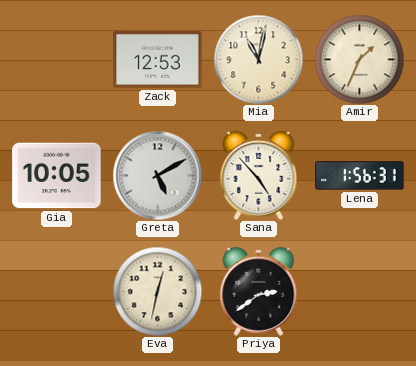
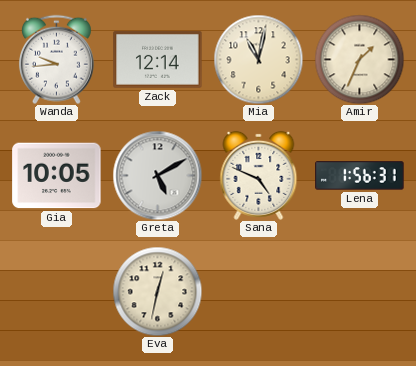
Wanda: none -> 9:44
Zack: 12:53 -> 12:14
Sana: 4:53 -> 4:49
Priya: 2:39 -> none
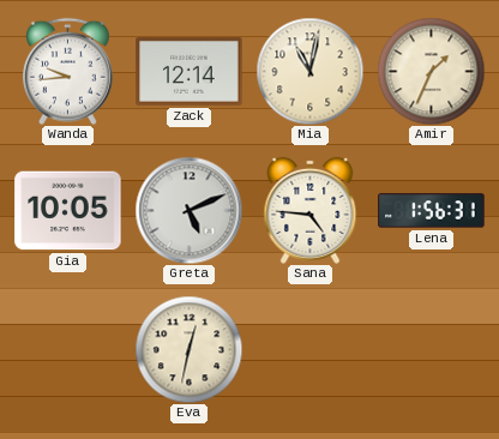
Greta: 5:10 -> 5:11
Sana: 4:49 -> 4:46
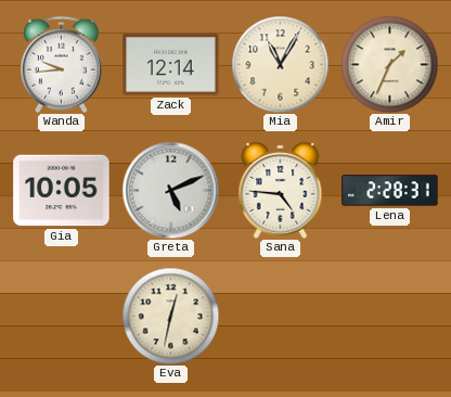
Mia: 11:02 -> 11:05
Lena: 1:56 -> 2:28
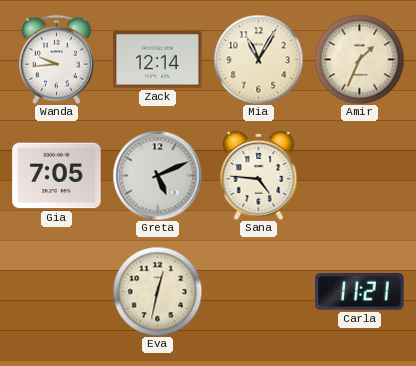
Gia: 10:05 -> 7:05
Lena: 2:28 -> none
Carla: none -> 11:21
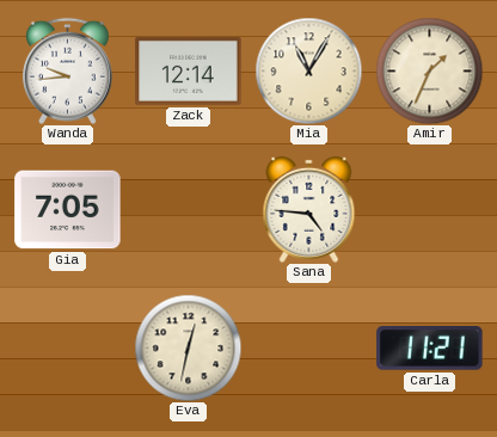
Greta: 5:11 -> none
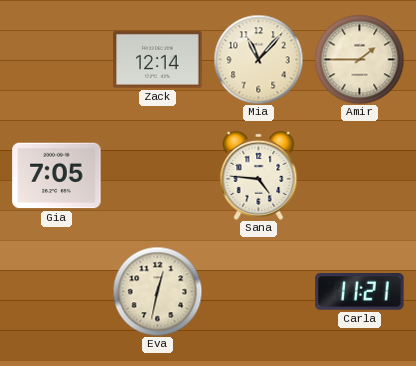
Wanda: 9:44 -> none
Mia: 11:05 -> 11:07
Amir: 1:34 -> 1:45
